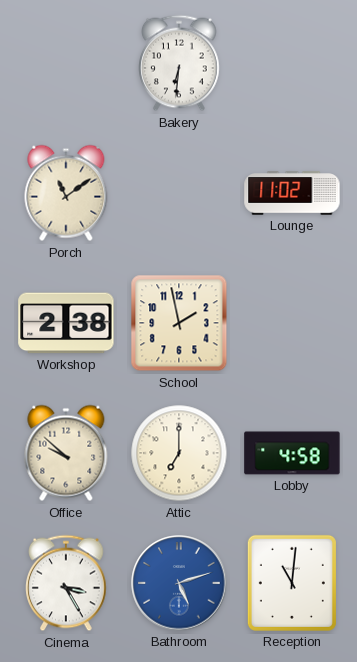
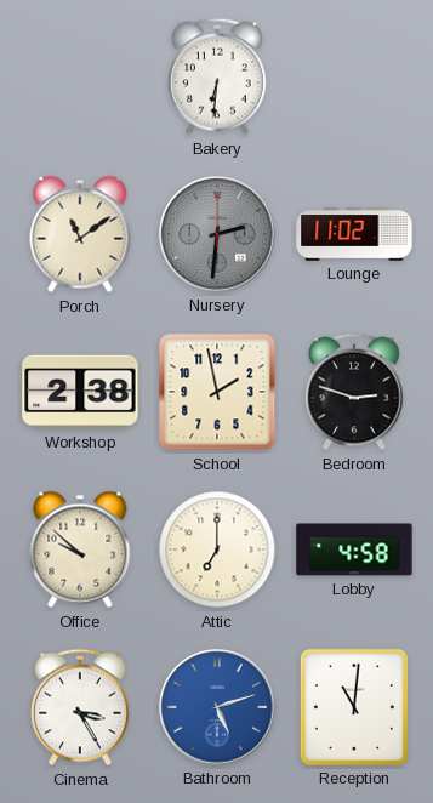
Nursery: none -> 2:31
Bedroom: none -> 2:48
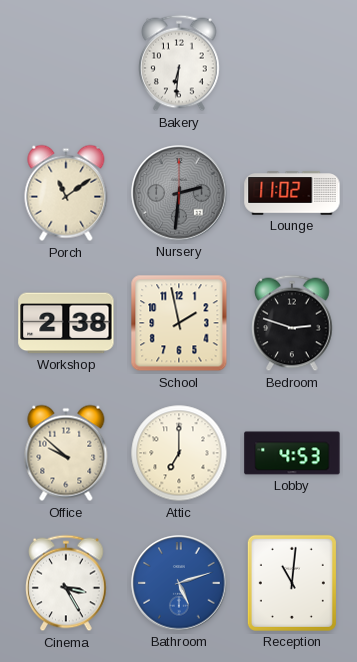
Lobby: 4:58 -> 4:53
